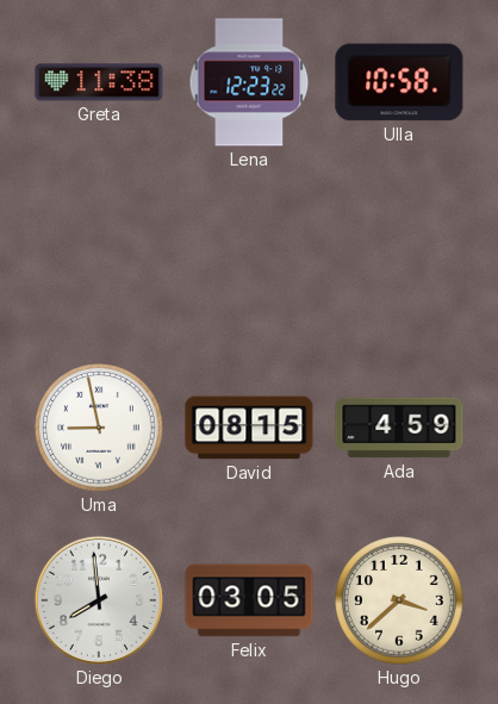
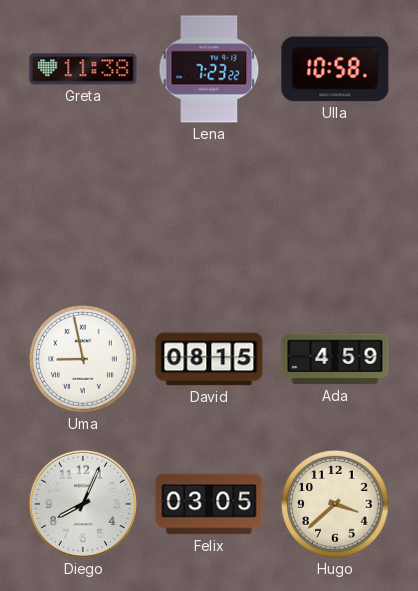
Lena: 12:23 -> 7:23
Diego: 7:59 -> 8:04
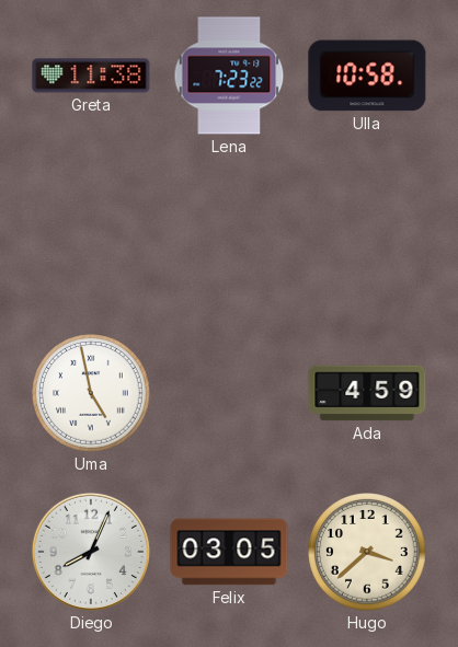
Uma: 8:58 -> 4:58
David: 08:15 -> none
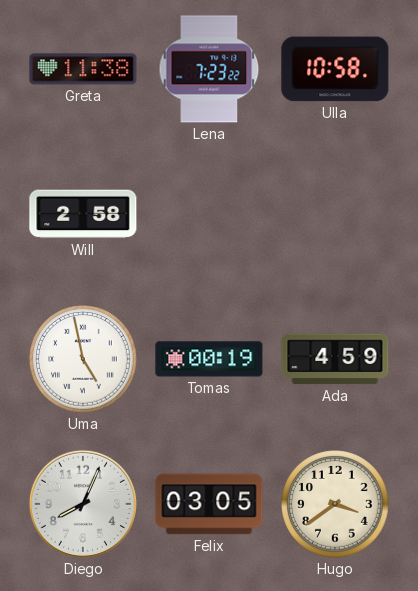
Will: none -> 2:58
Tomas: none -> 00:19
Hugo: 3:38 -> 3:39
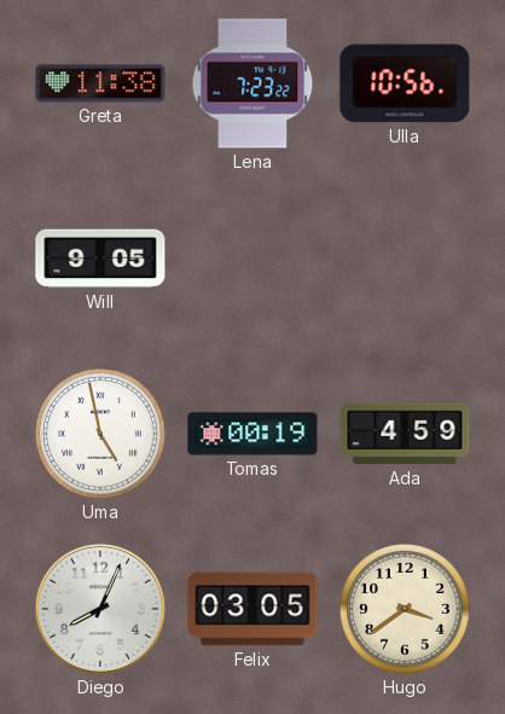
Ulla: 10:58 -> 10:56
Will: 2:58 -> 9:05
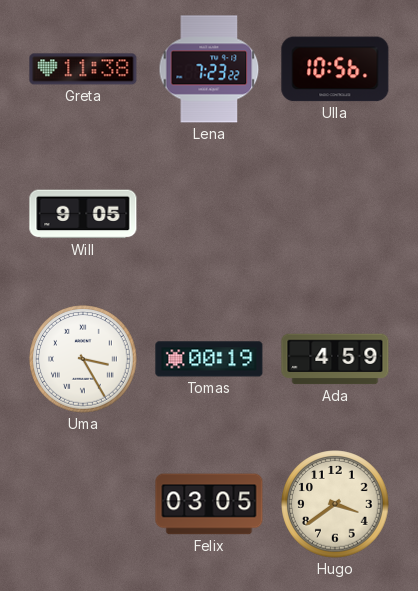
Uma: 4:58 -> 3:25
Diego: 8:04 -> none
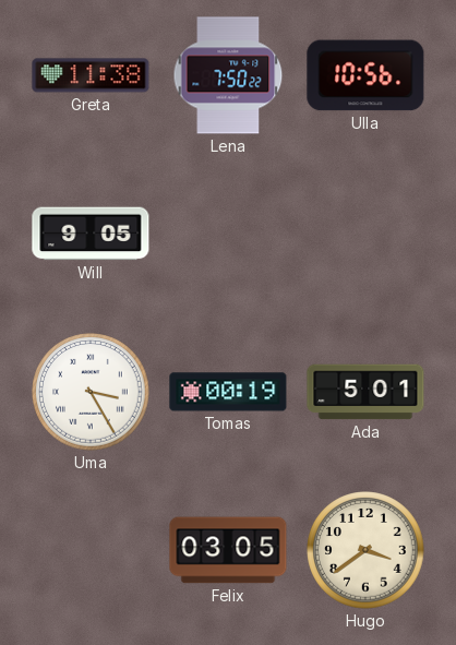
Lena: 7:23 -> 7:50
Ada: 4:59 -> 5:01
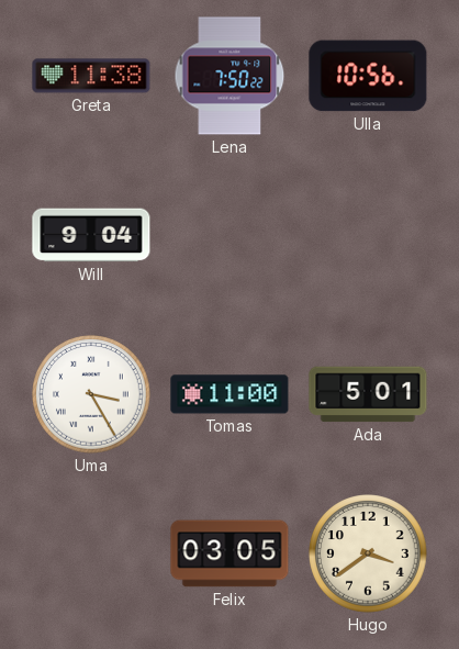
Will: 9:05 -> 9:04
Tomas: 00:19 -> 11:00
